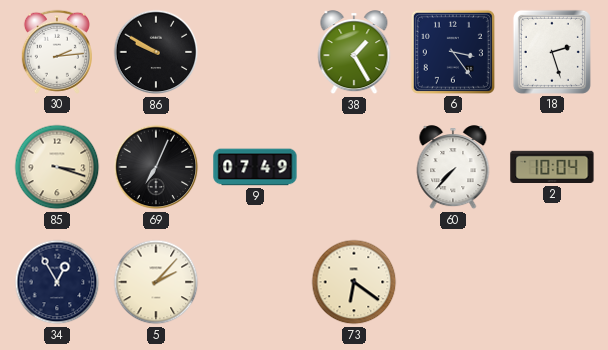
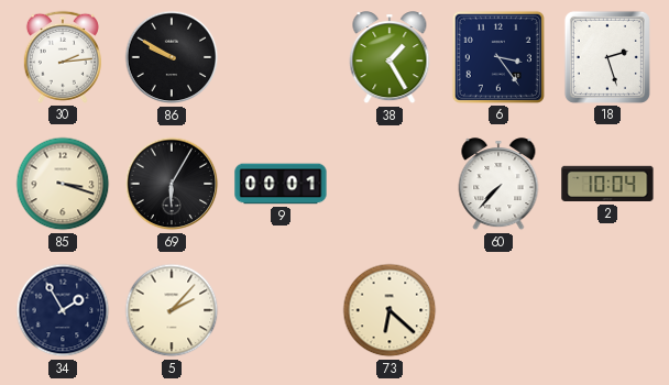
69: 7:04 -> 6:05
9: 07:49 -> 00:01
34: 12:55 -> 1:55
73: 6:21 -> 6:22
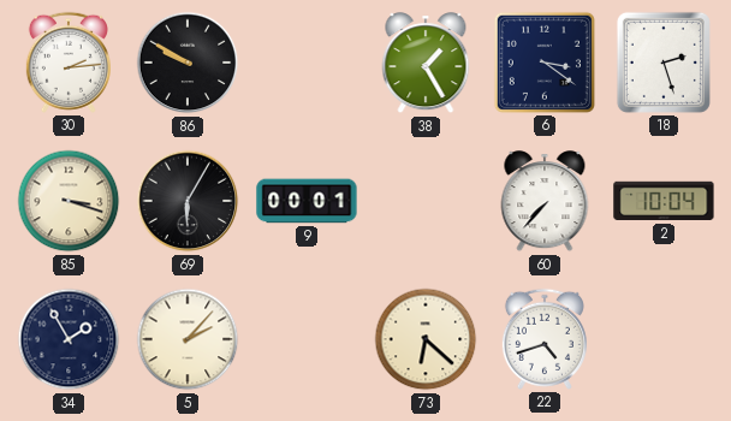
6: 3:24 -> 3:21
22: none -> 4:42
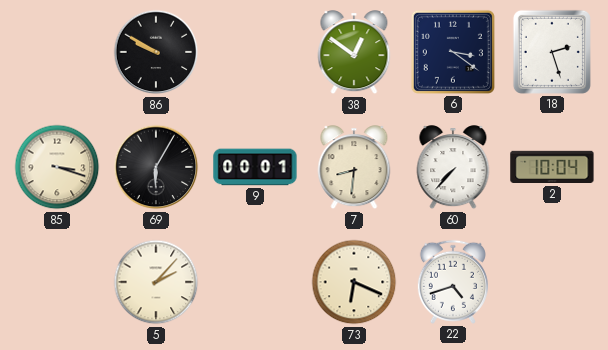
30: 2:14 -> none
38: 1:25 -> 12:51
7: none -> 8:31
34: 1:55 -> none
73: 6:22 -> 6:19
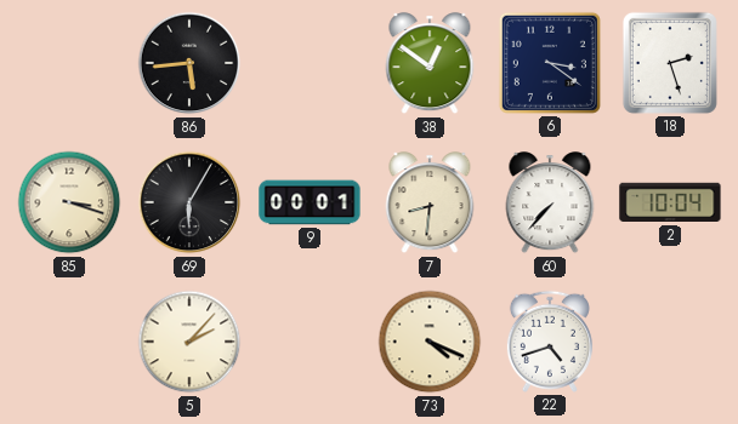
86: 9:50 -> 5:44
73: 6:19 -> 4:19
